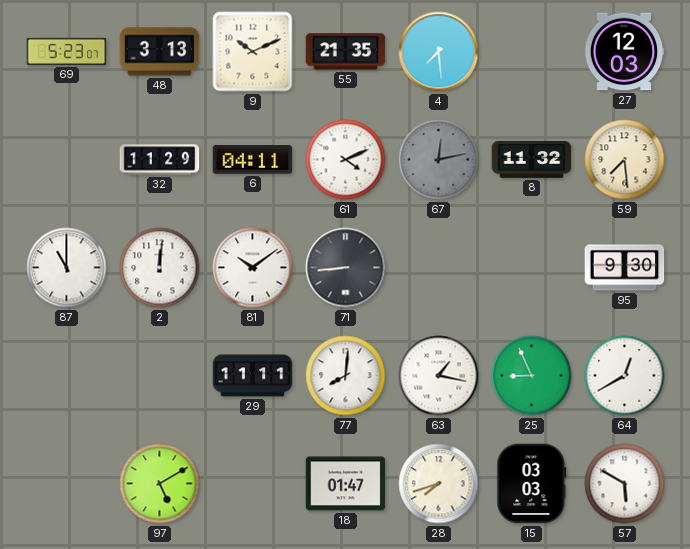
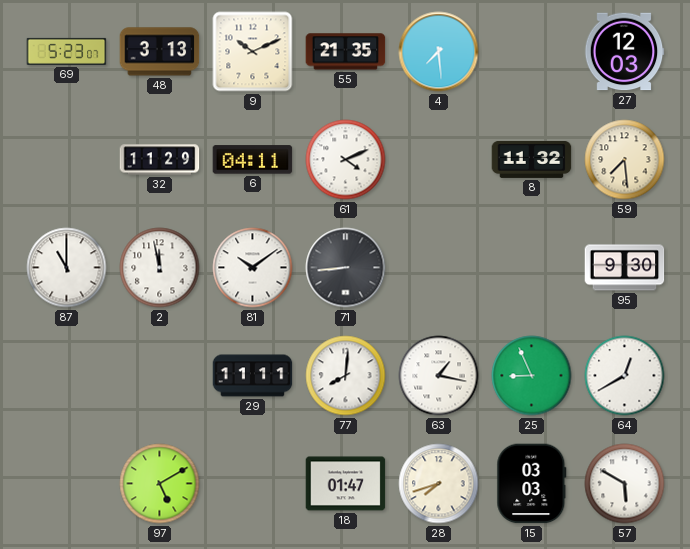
67: 12:13 -> none
2: 12:01 -> 11:58
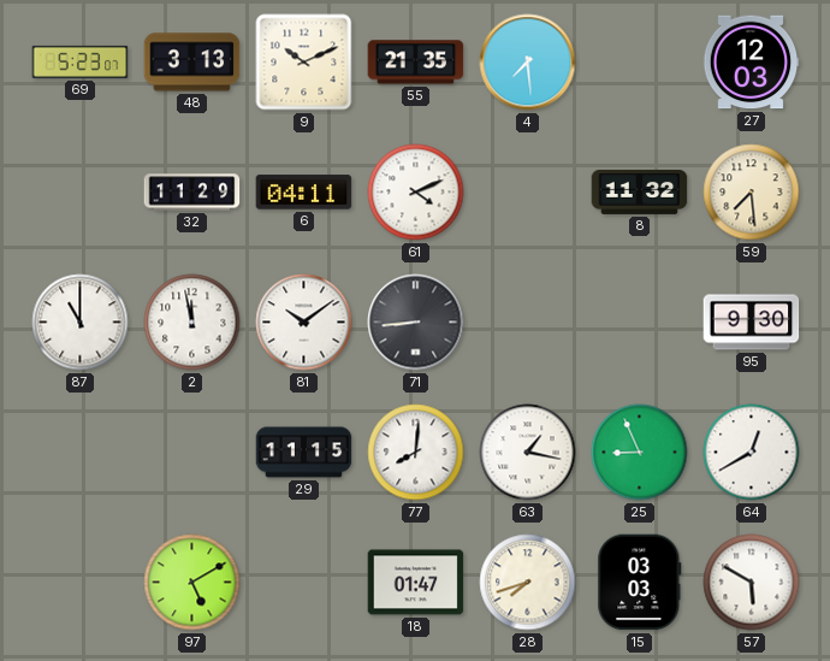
29: 11:11 -> 11:15
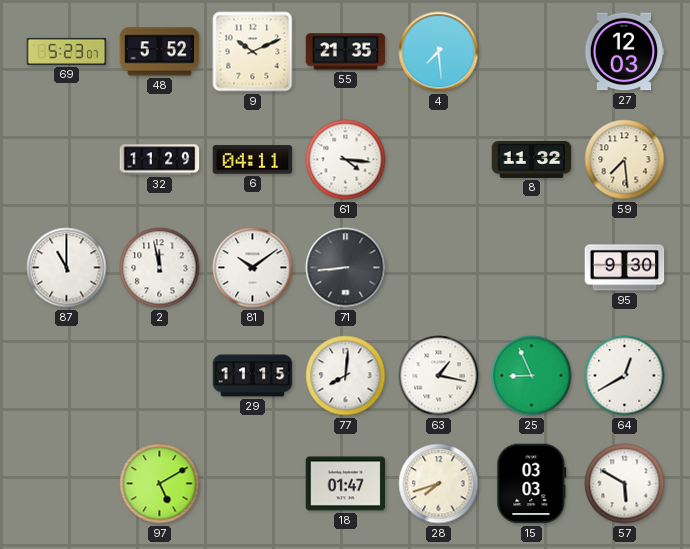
48: 3:13 -> 5:52
61: 4:11 -> 4:16
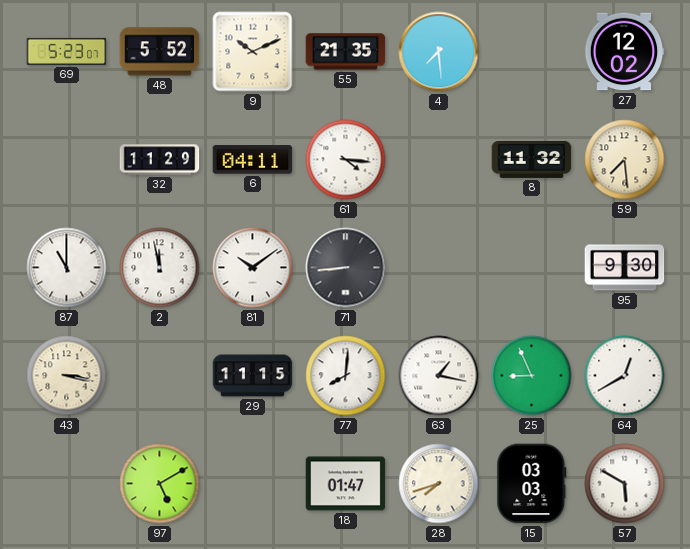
27: 12:03 -> 12:02
43: none -> 3:17
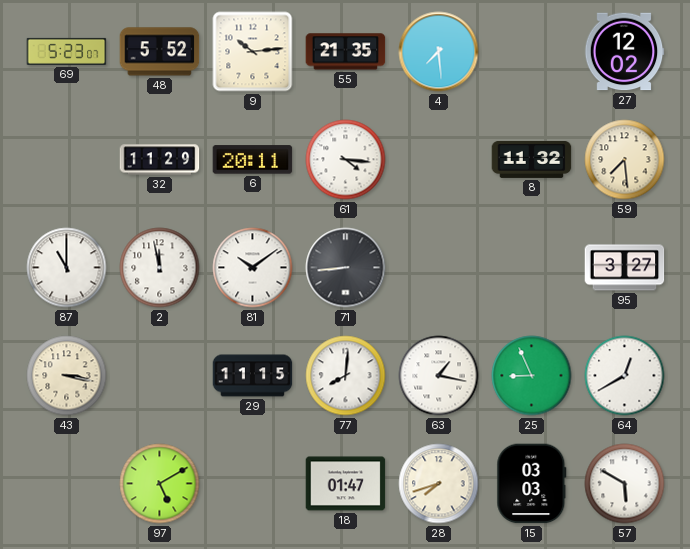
9: 10:11 -> 10:14
6: 04:11 -> 20:11
95: 9:30 -> 3:27
